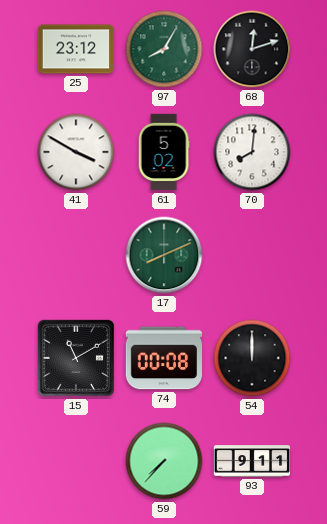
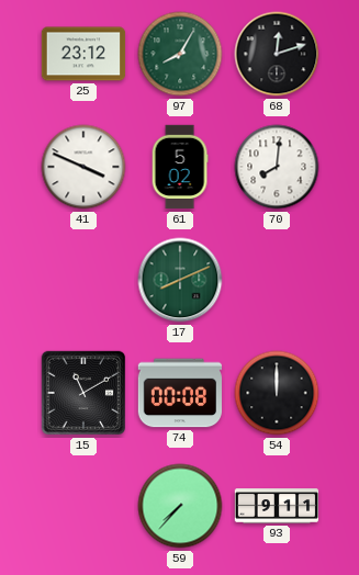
41: 3:50 -> 3:49
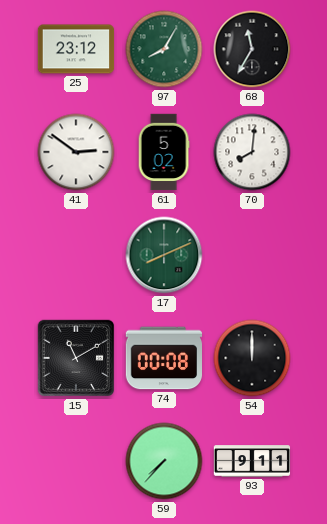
68: 12:12 -> 11:35
41: 3:49 -> 2:51
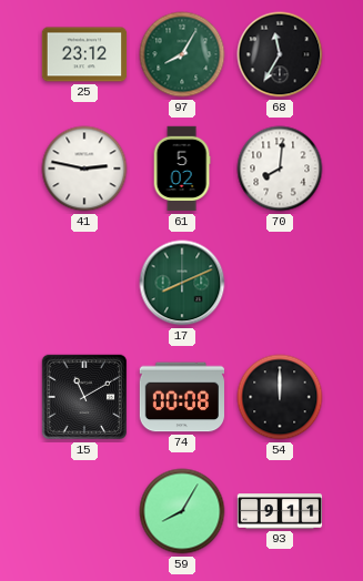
41: 2:51 -> 2:47
59: 7:37 -> 8:05
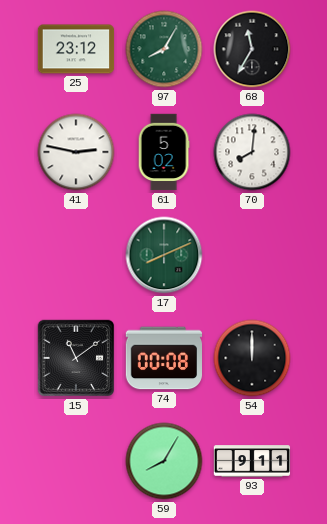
15: 11:10 -> 11:09
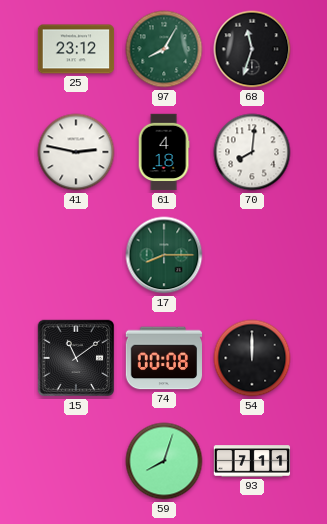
68: 11:35 -> 11:33
61: 5:02 -> 4:18
17: 8:11 -> 8:15
59: 8:05 -> 8:03
93: 9:11 -> 7:11
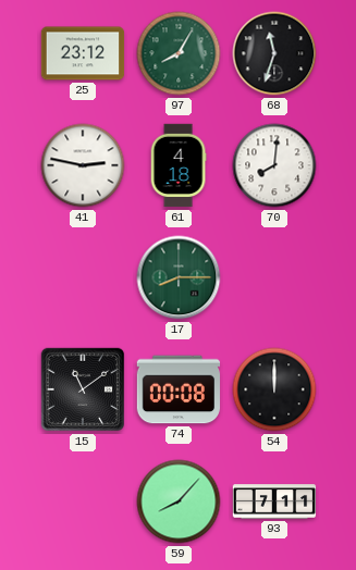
59: 8:03 -> 8:07
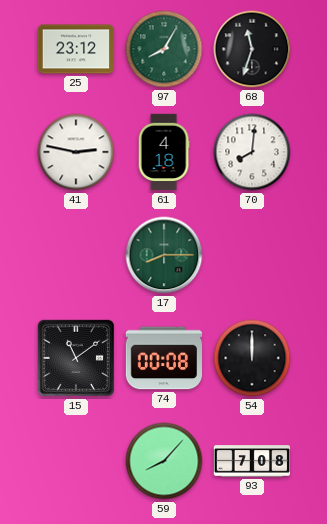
93: 7:11 -> 7:08
